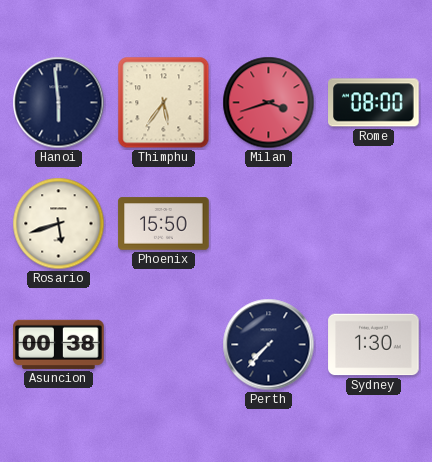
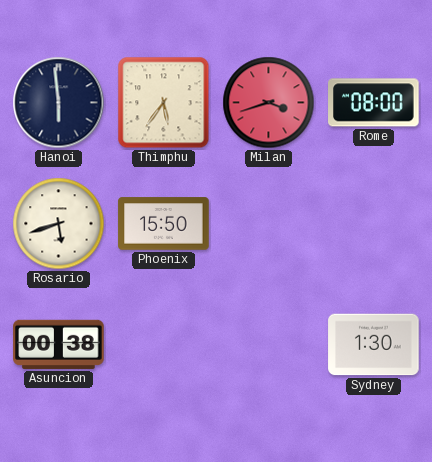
Perth: 7:37 -> none
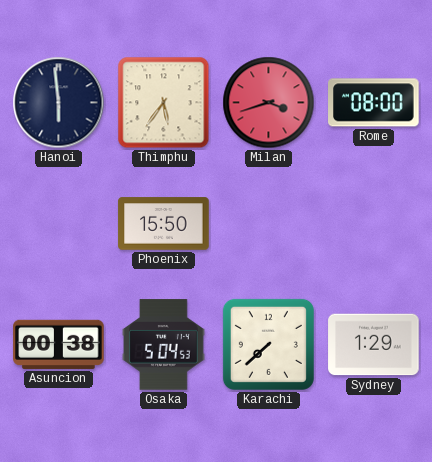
Rosario: 5:42 -> none
Osaka: none -> 5:04
Karachi: none -> 7:38
Sydney: 1:30 -> 1:29
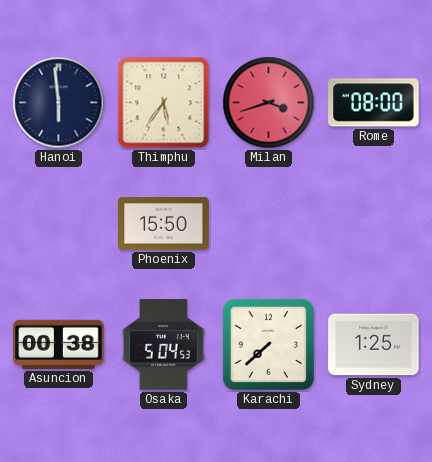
Sydney: 1:29 -> 1:25
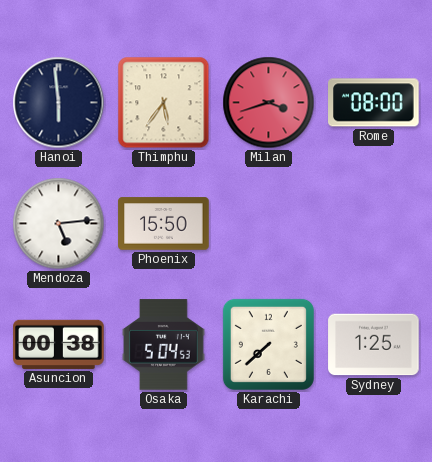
Mendoza: none -> 5:14
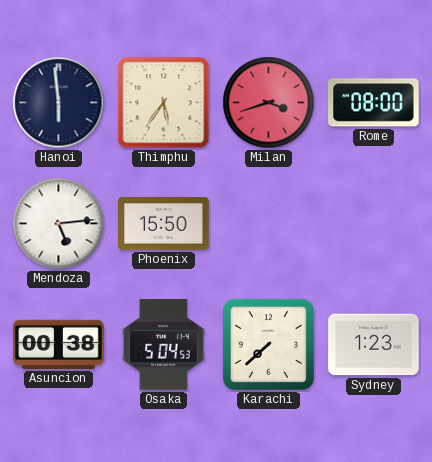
Sydney: 1:25 -> 1:23
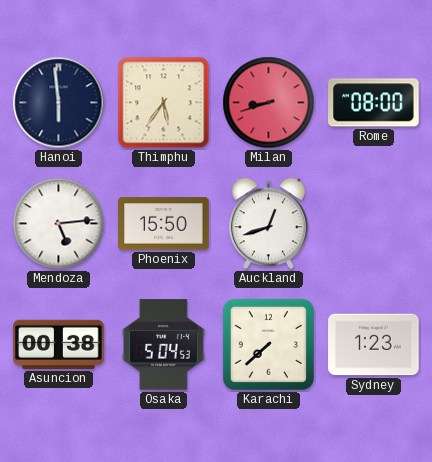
Milan: 3:42 -> 8:42
Auckland: none -> 12:42
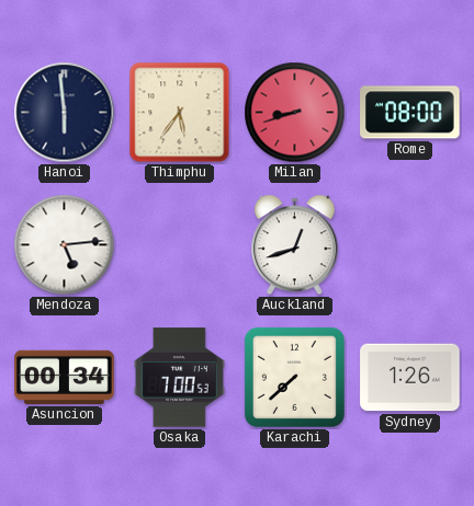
Phoenix: 15:50 -> none
Asuncion: 00:38 -> 00:34
Osaka: 5:04 -> 7:00
Sydney: 1:23 -> 1:26
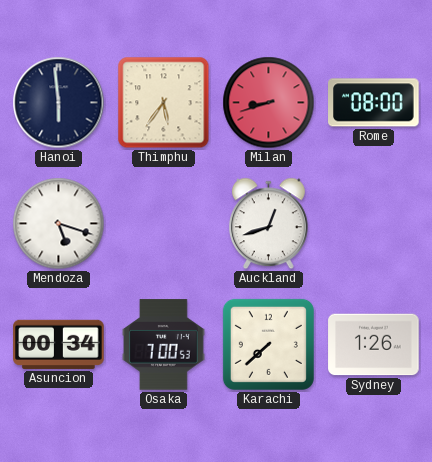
Mendoza: 5:14 -> 5:18
